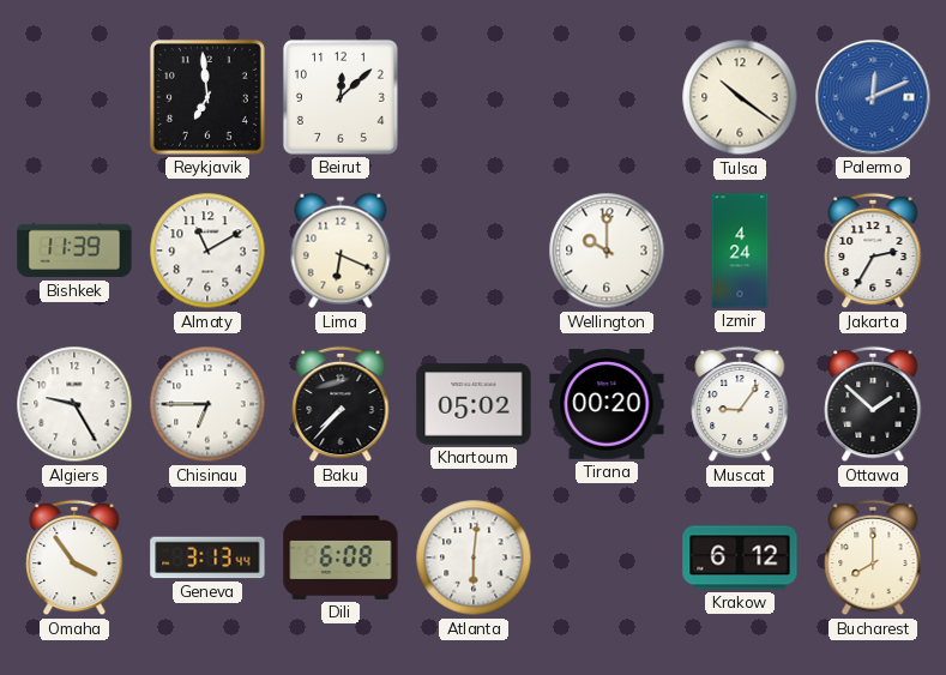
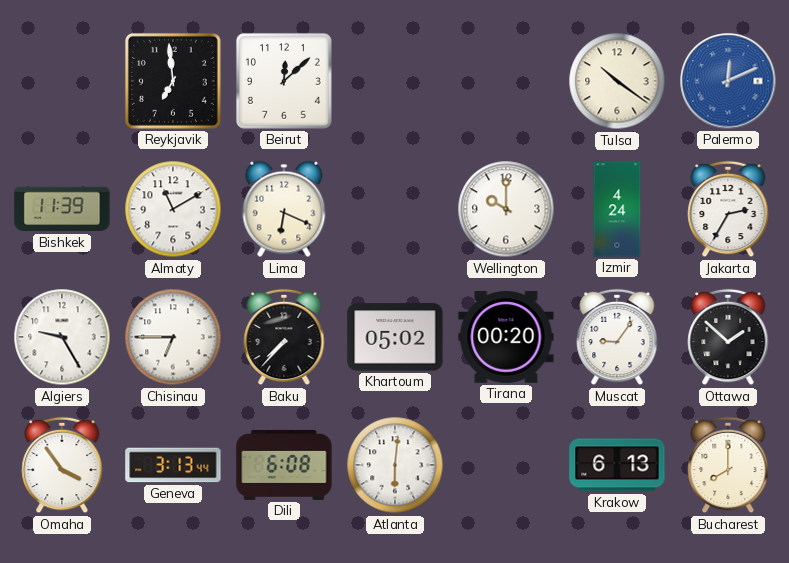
Krakow: 6:12 -> 6:13
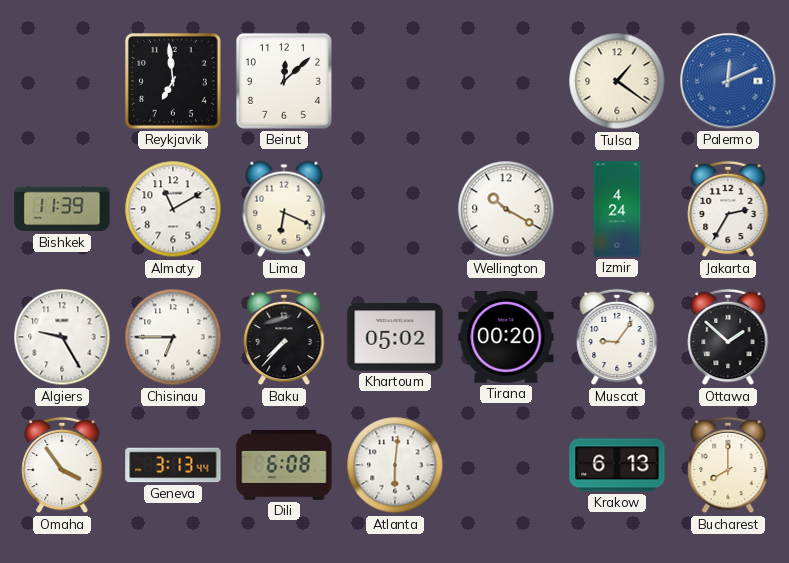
Tulsa: 10:21 -> 1:21
Wellington: 10:00 -> 10:20
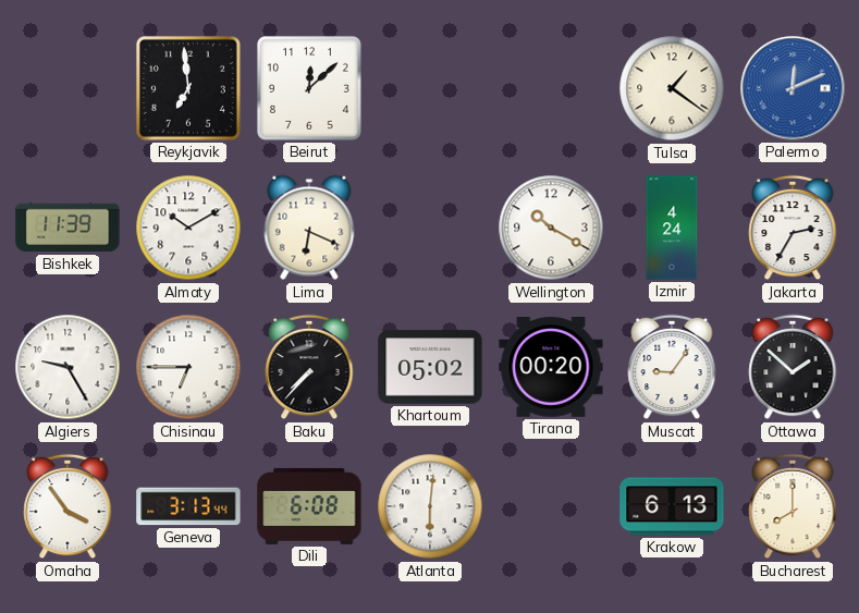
Almaty: 11:10 -> 10:10
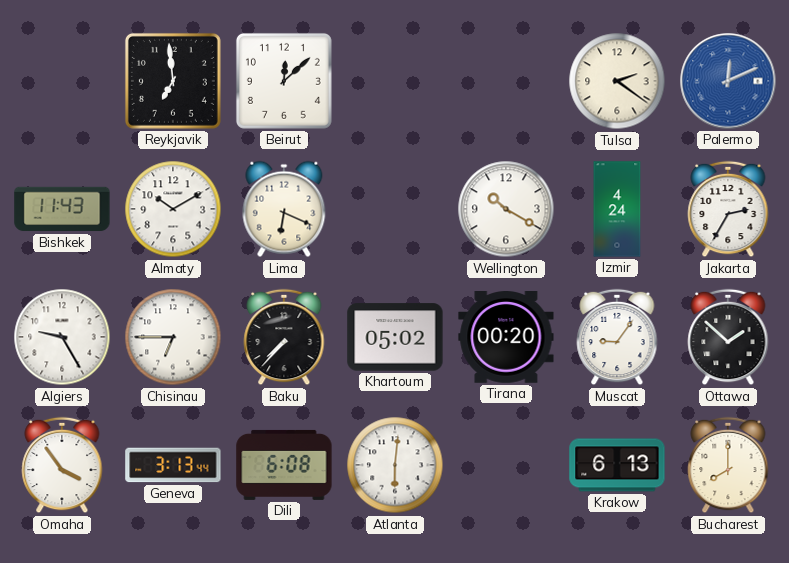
Tulsa: 1:21 -> 2:21
Bishkek: 11:39 -> 11:43
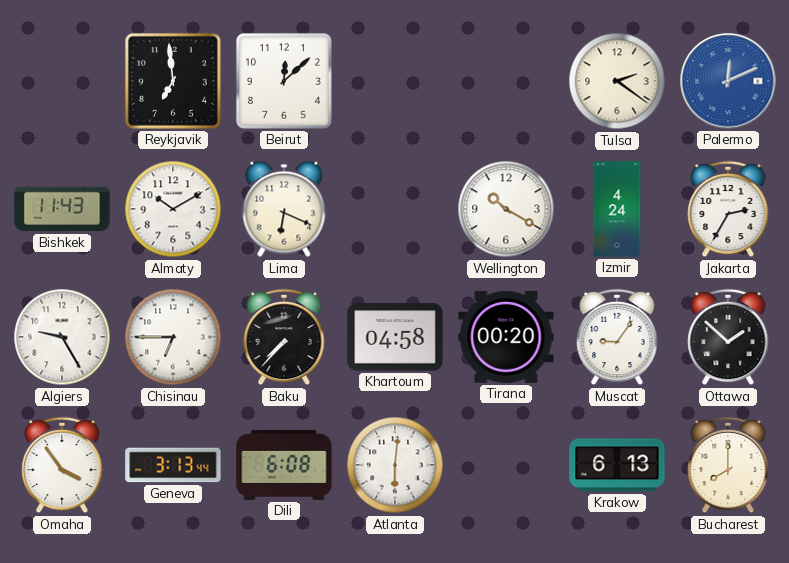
Khartoum: 05:02 -> 04:58
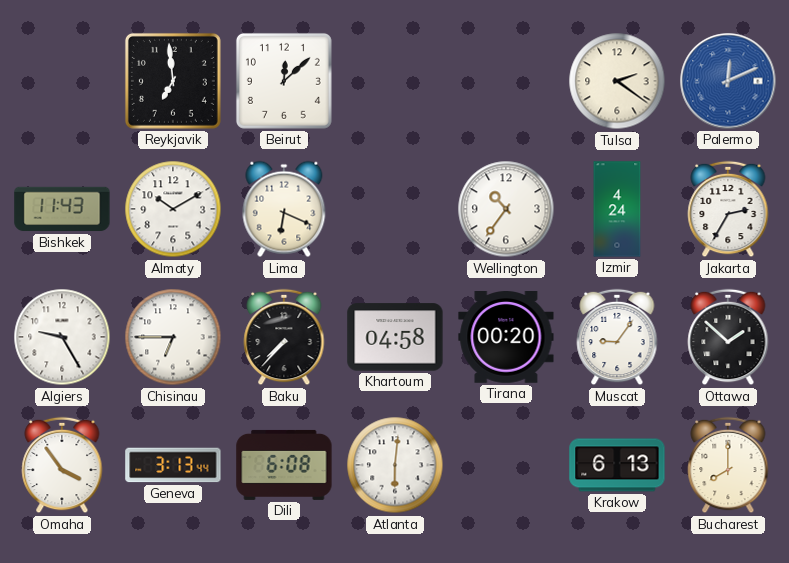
Wellington: 10:20 -> 10:36
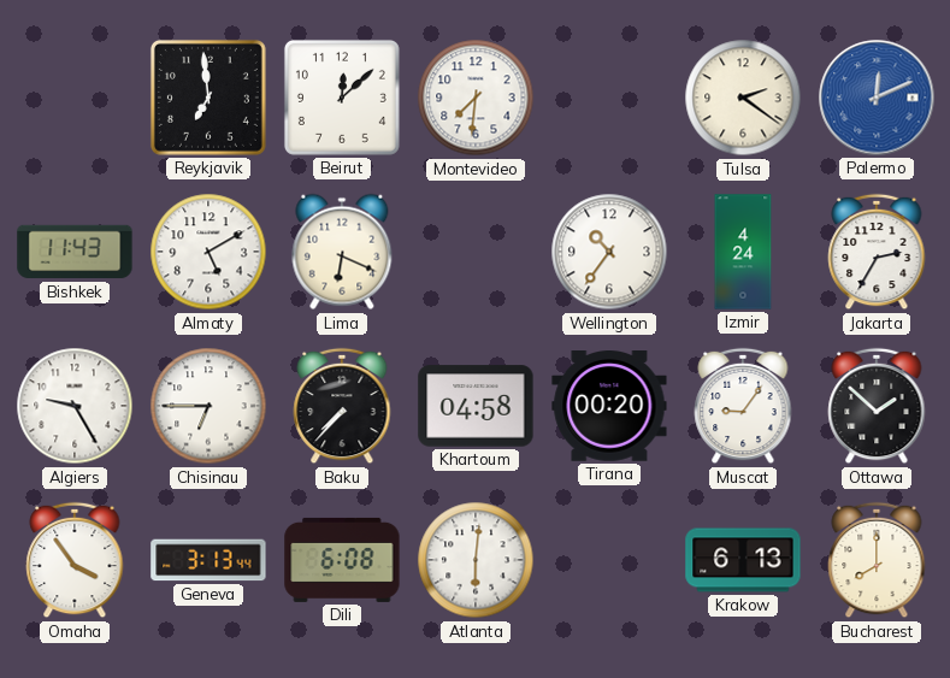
Montevideo: none -> 7:31
Almaty: 10:10 -> 5:10
